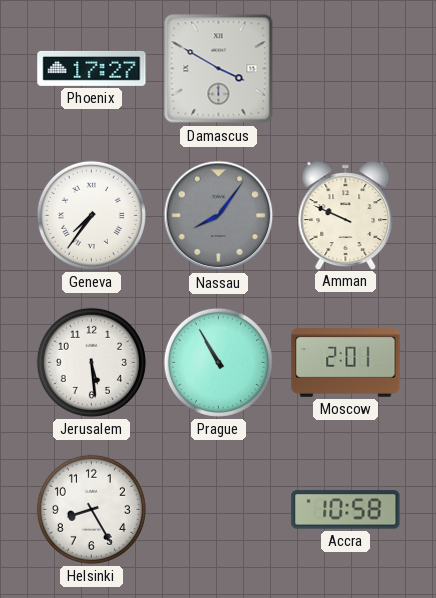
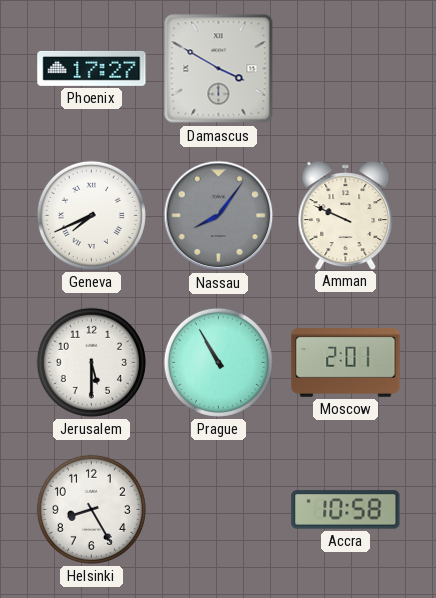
Geneva: 7:36 -> 7:41
Jerusalem: 5:29 -> 5:30
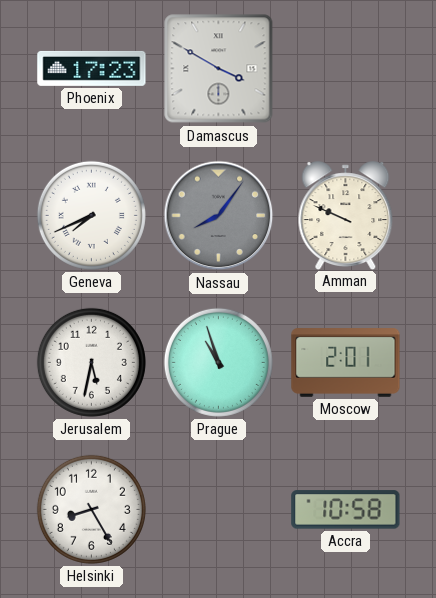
Phoenix: 17:27 -> 17:23
Jerusalem: 5:30 -> 5:32
Prague: 10:55 -> 10:57
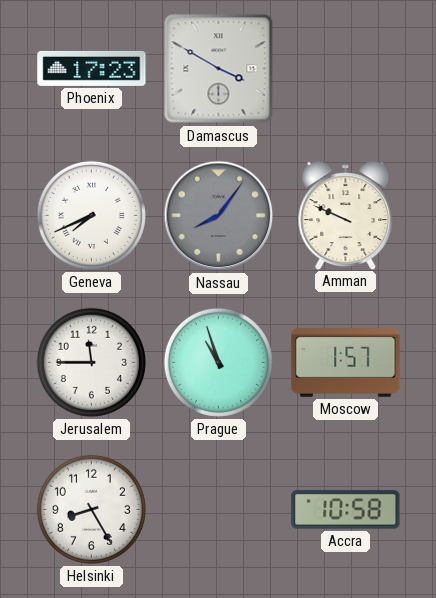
Jerusalem: 5:32 -> 11:45
Moscow: 2:01 -> 1:57
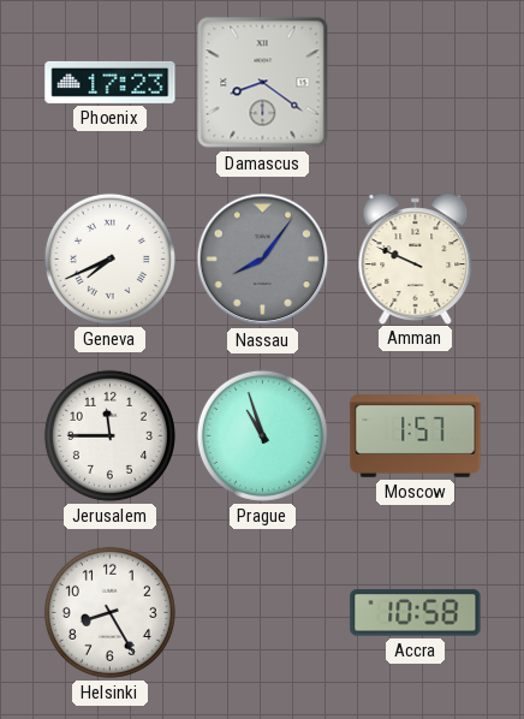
Damascus: 3:50 -> 8:21
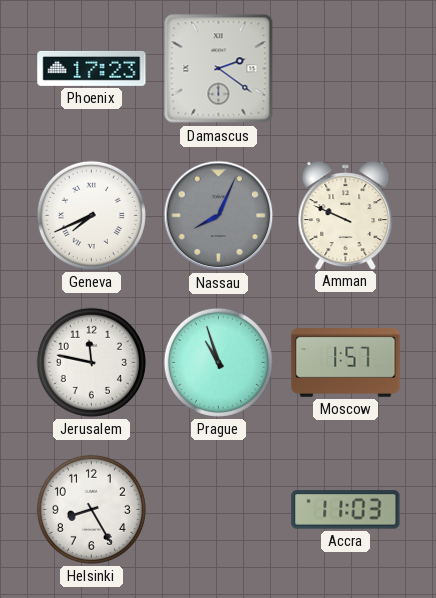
Damascus: 8:21 -> 2:21
Nassau: 8:06 -> 8:04
Jerusalem: 11:45 -> 11:47
Accra: 10:58 -> 11:03
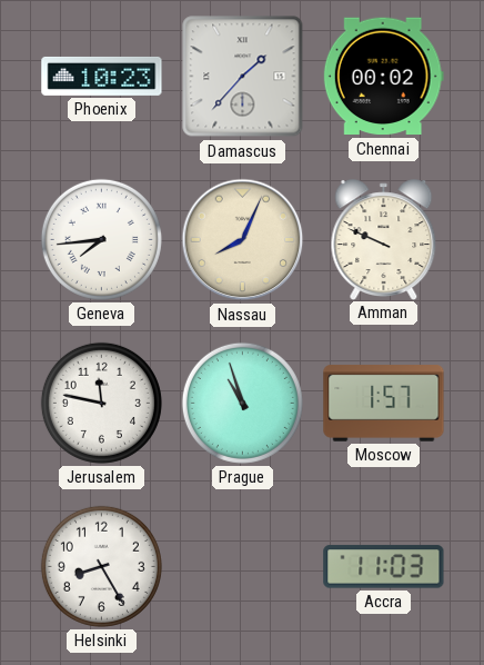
Phoenix: 17:23 -> 10:23
Damascus: 2:21 -> 1:37
Chennai: none -> 00:02
Geneva: 7:41 -> 7:44
Nassau dial: grey -> cream
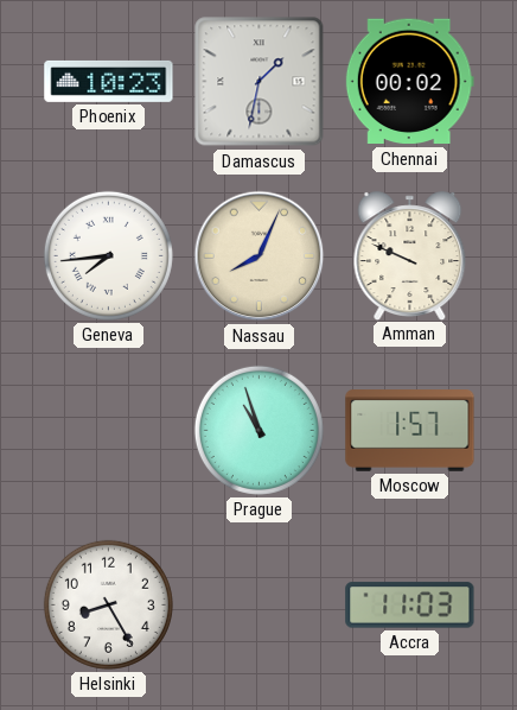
Damascus: 1:37 -> 1:32
Jerusalem: 11:47 -> none
